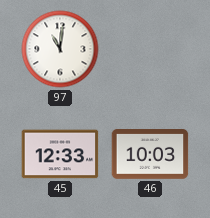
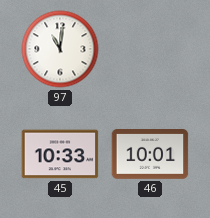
45: 12:33 -> 10:33
46: 10:03 -> 10:01
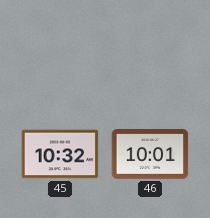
97: 11:01 -> none
45: 10:33 -> 10:32
